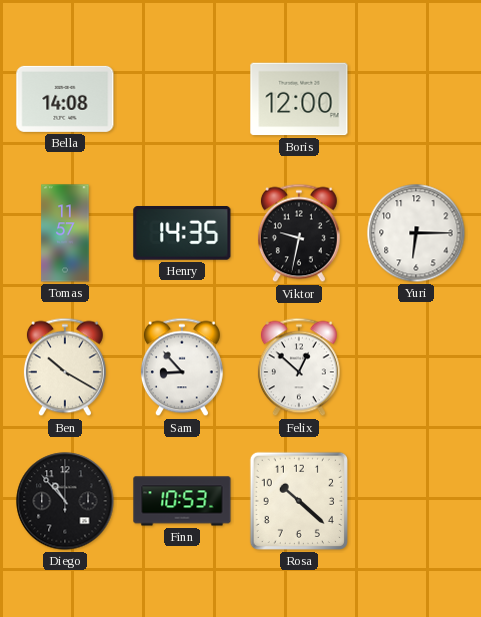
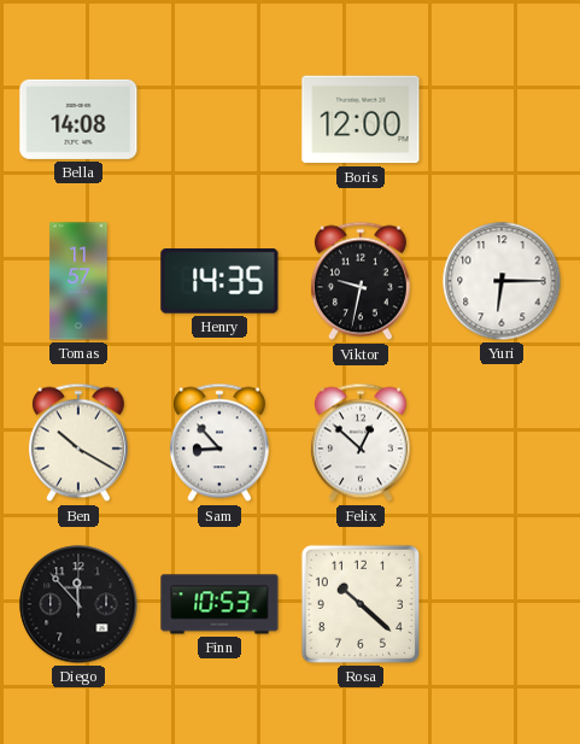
Diego: 10:53 -> 11:53
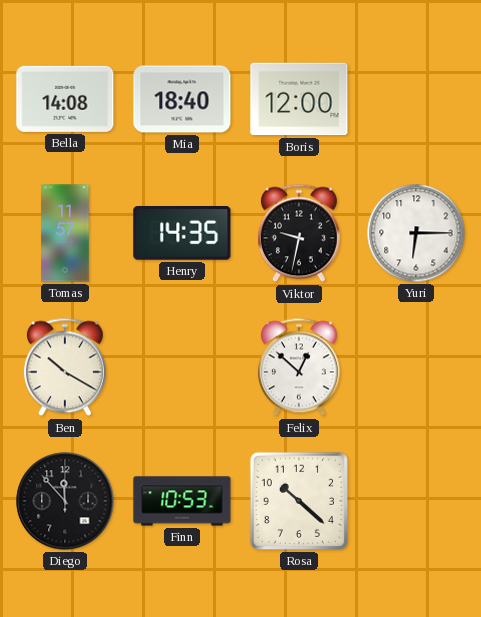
Mia: none -> 18:40
Sam: 8:53 -> none
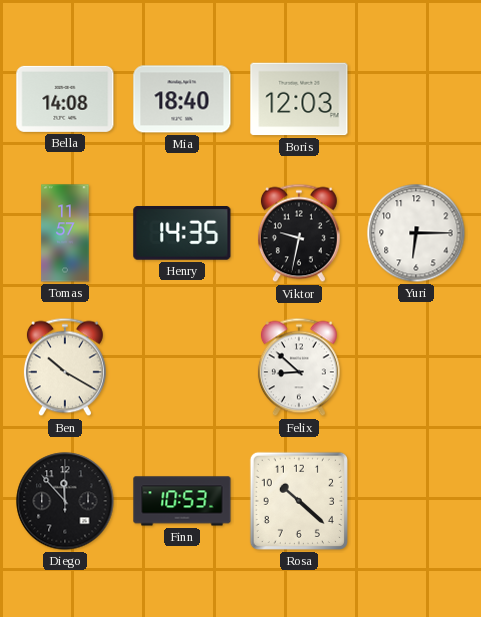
Boris: 12:00 -> 12:03
Felix: 12:52 -> 8:52
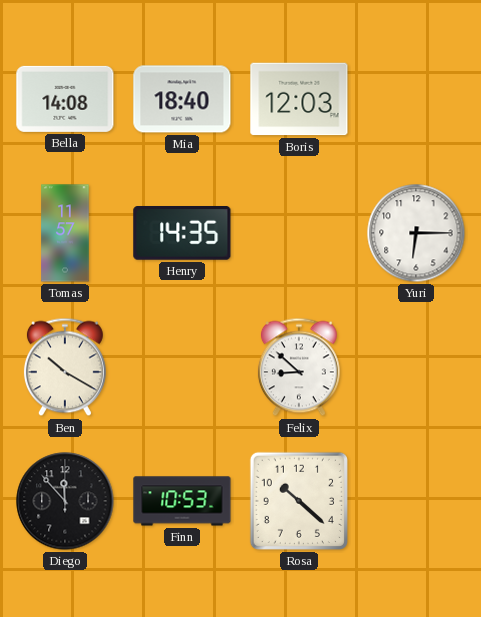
Viktor: 9:32 -> none
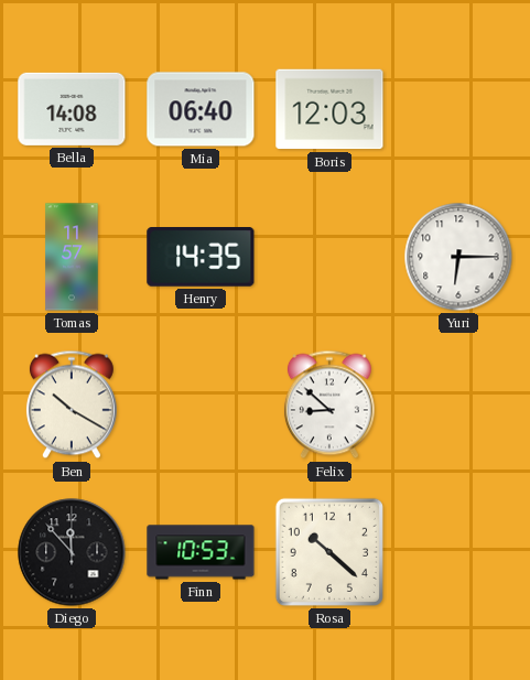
Mia: 18:40 -> 06:40
